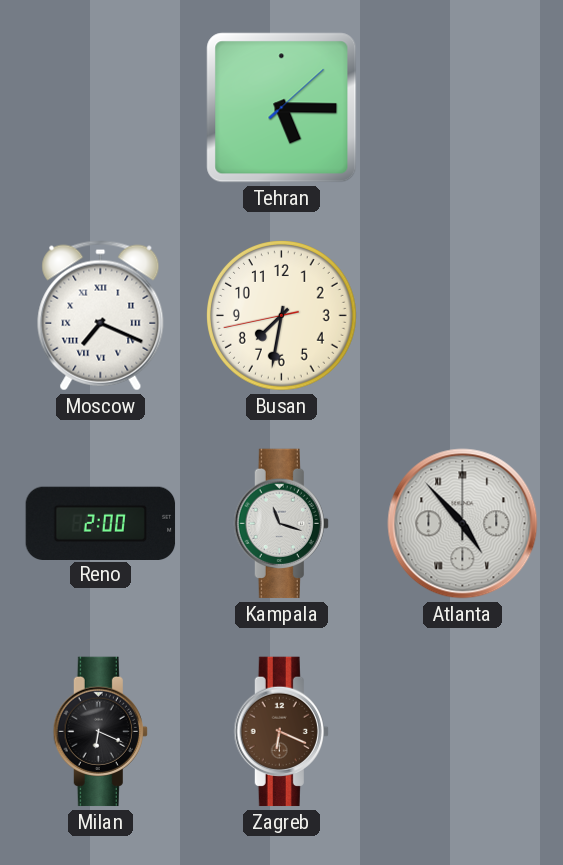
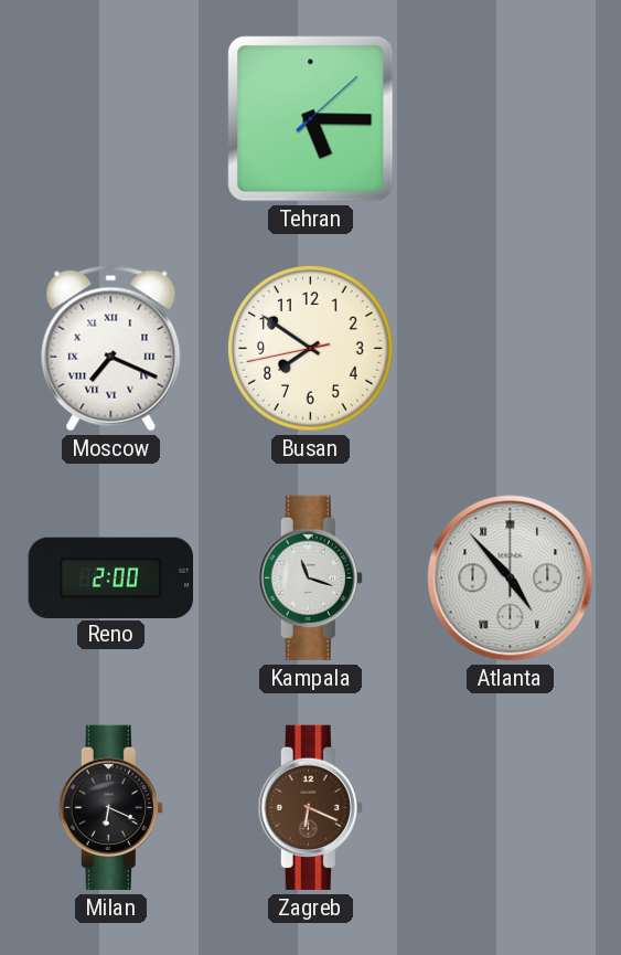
Busan: 7:31 -> 7:50
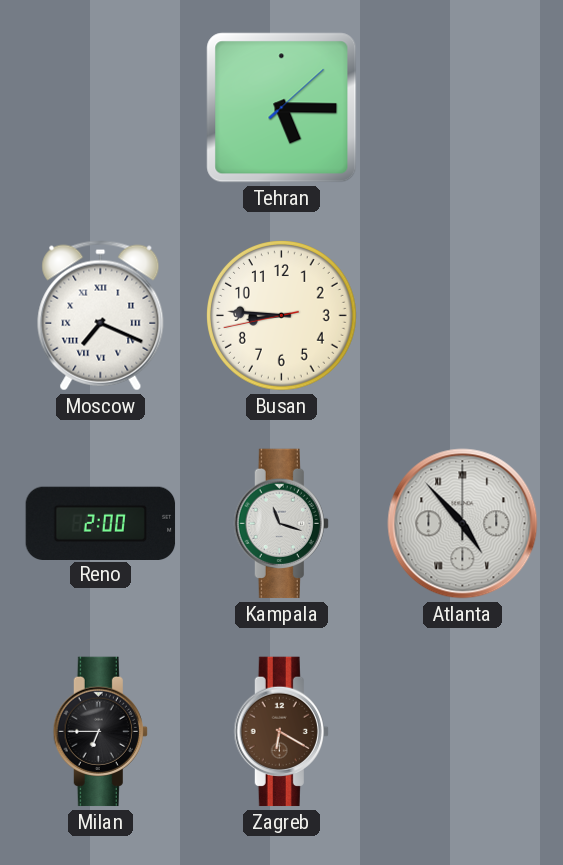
Busan: 7:50 -> 8:45
Milan: 6:19 -> 6:45
Zagreb: 6:19 -> 6:20
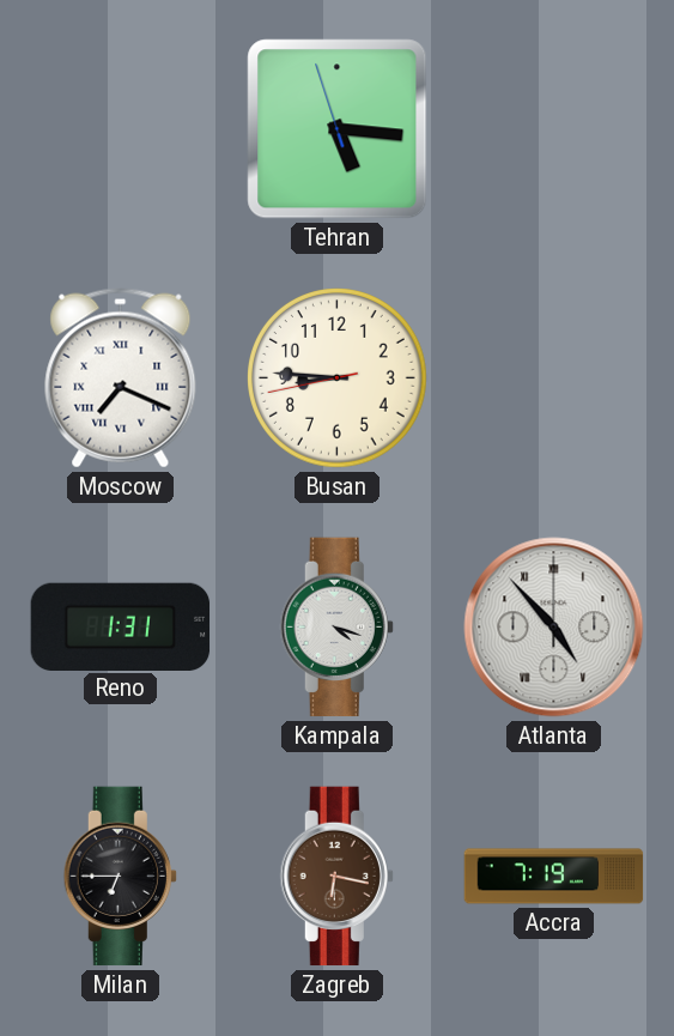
Tehran: 5:15:08 -> 5:15:57
Reno: 2:00 -> 1:31
Kampala: 11:18 -> 4:18
Zagreb: 6:20 -> 6:17
Accra: none -> 7:19
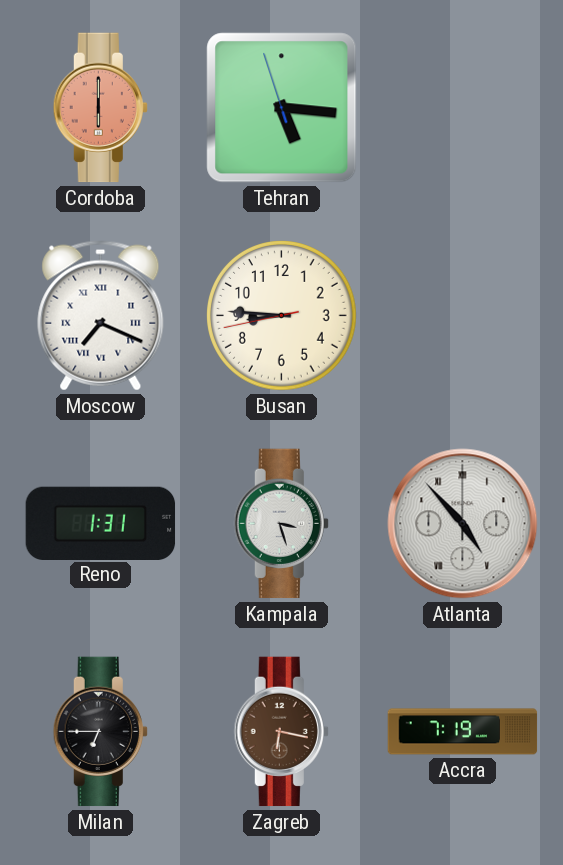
Cordoba: none -> 6:00
Kampala: 4:18 -> 3:27
